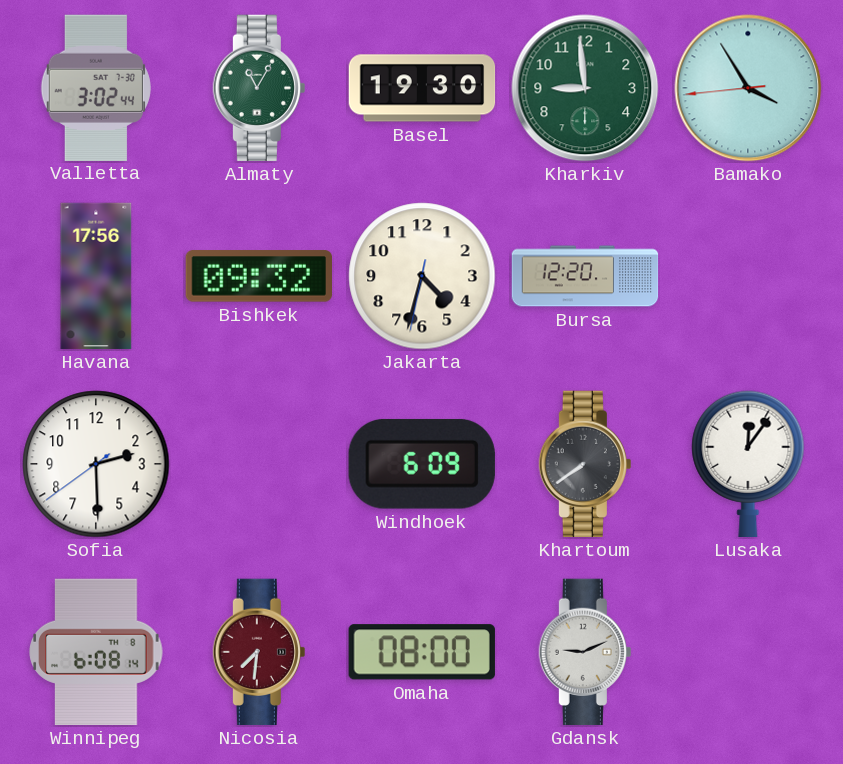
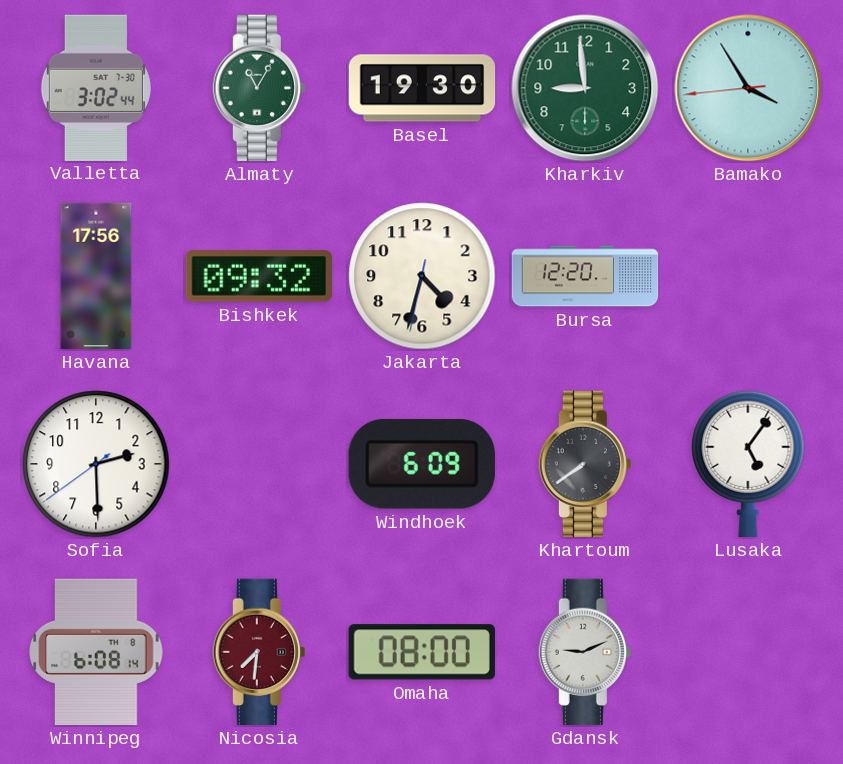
Lusaka: 12:06 -> 5:06
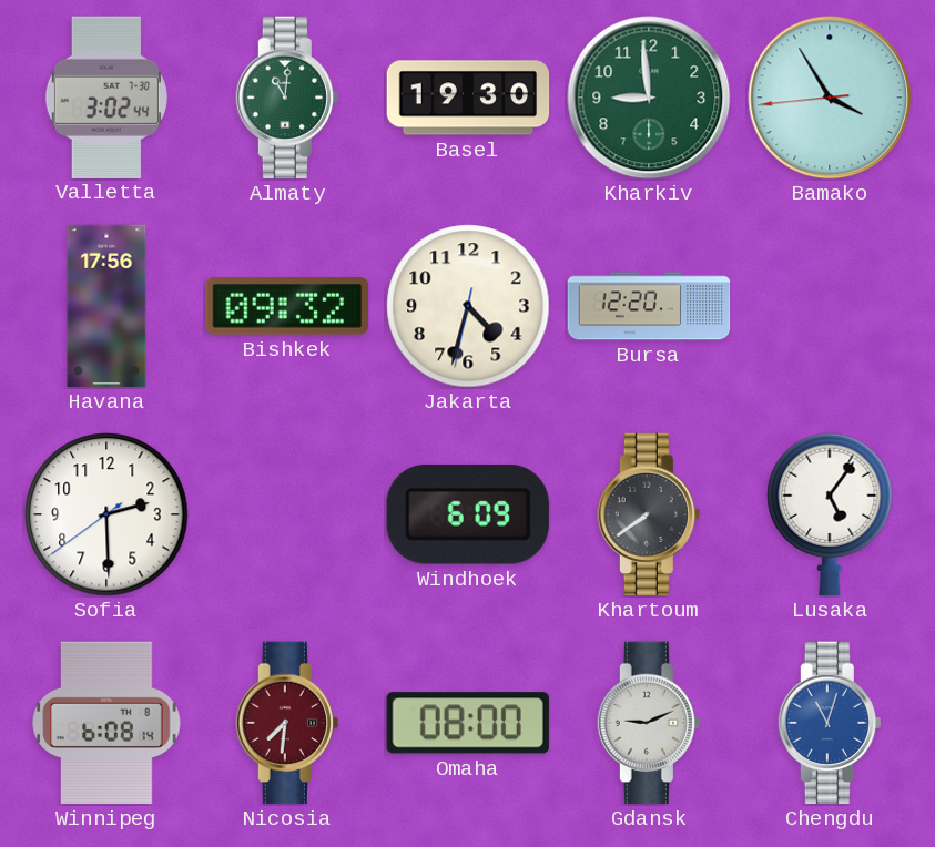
Almaty: 11:05 -> 11:01
Chengdu: none -> 11:03
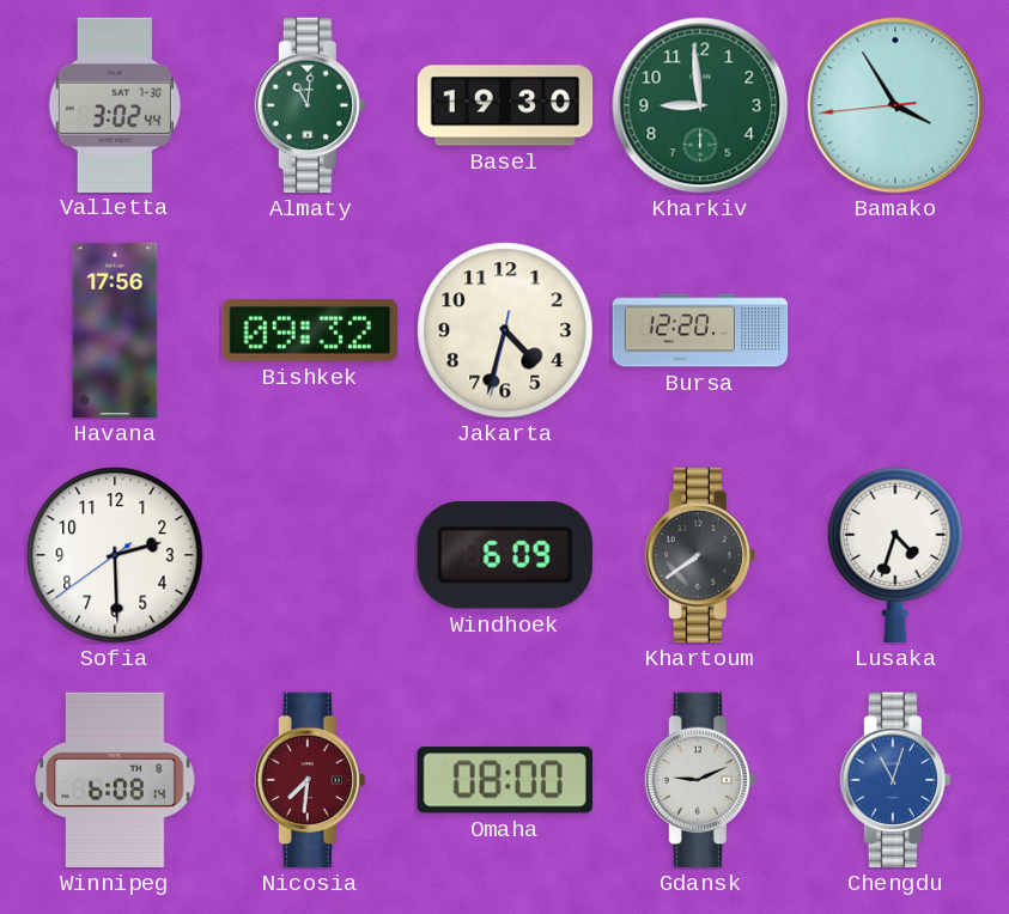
Lusaka: 5:06 -> 4:33
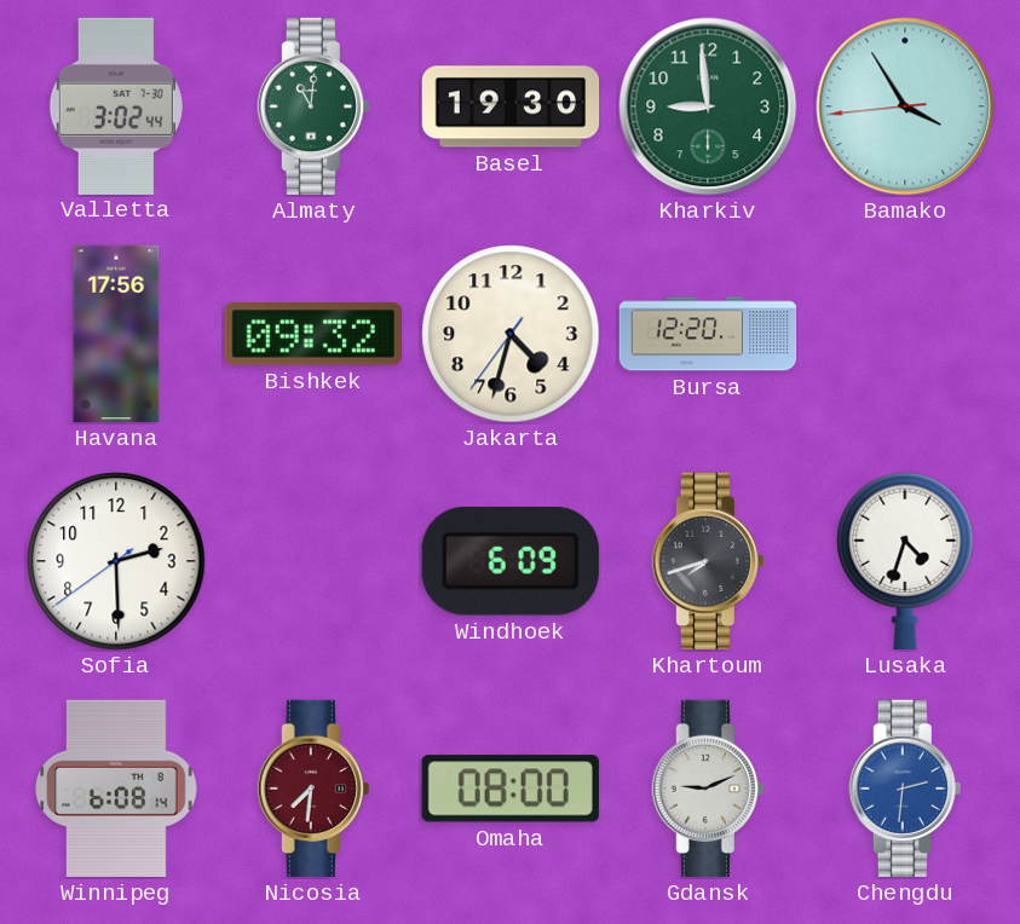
Jakarta: 4:32:32 -> 4:32:36
Khartoum: 7:39 -> 7:42
Chengdu: 11:03 -> 2:31
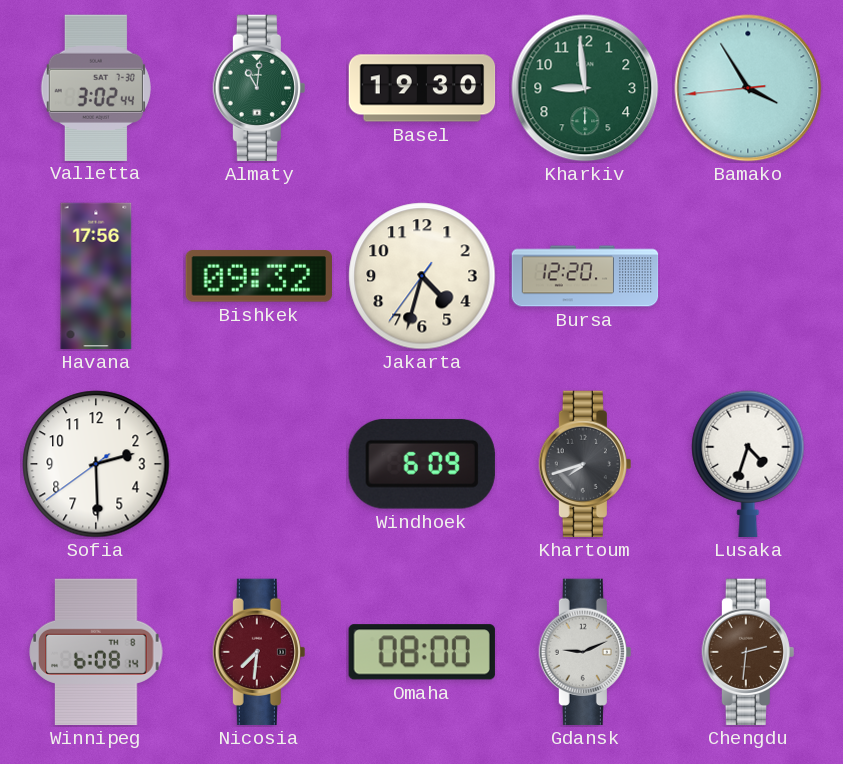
Chengdu dial: blue -> brown
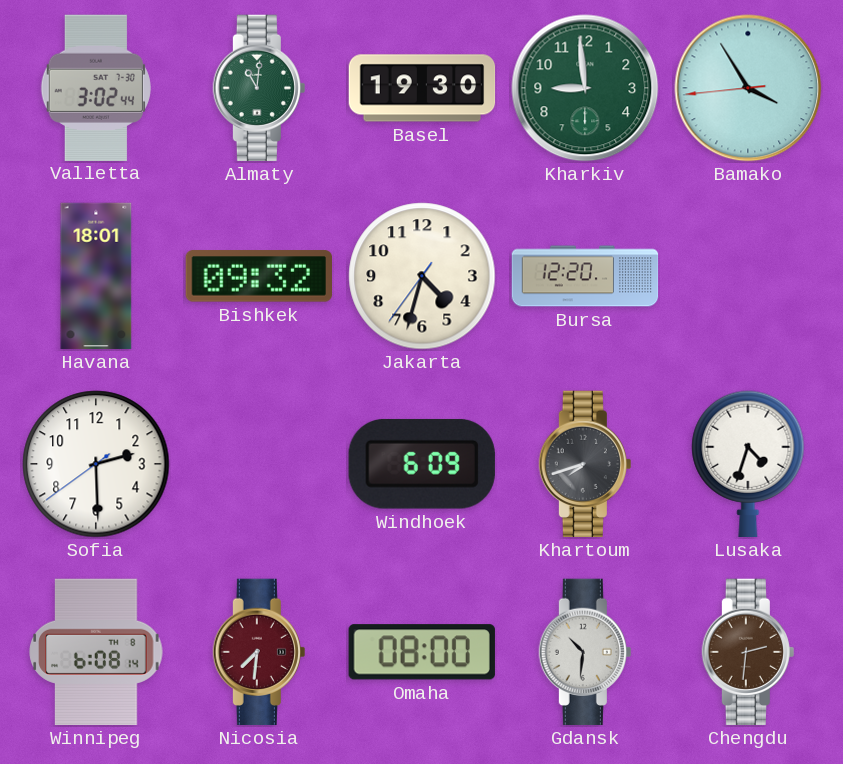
Havana: 17:56 -> 18:01
Gdansk: 9:11 -> 10:31
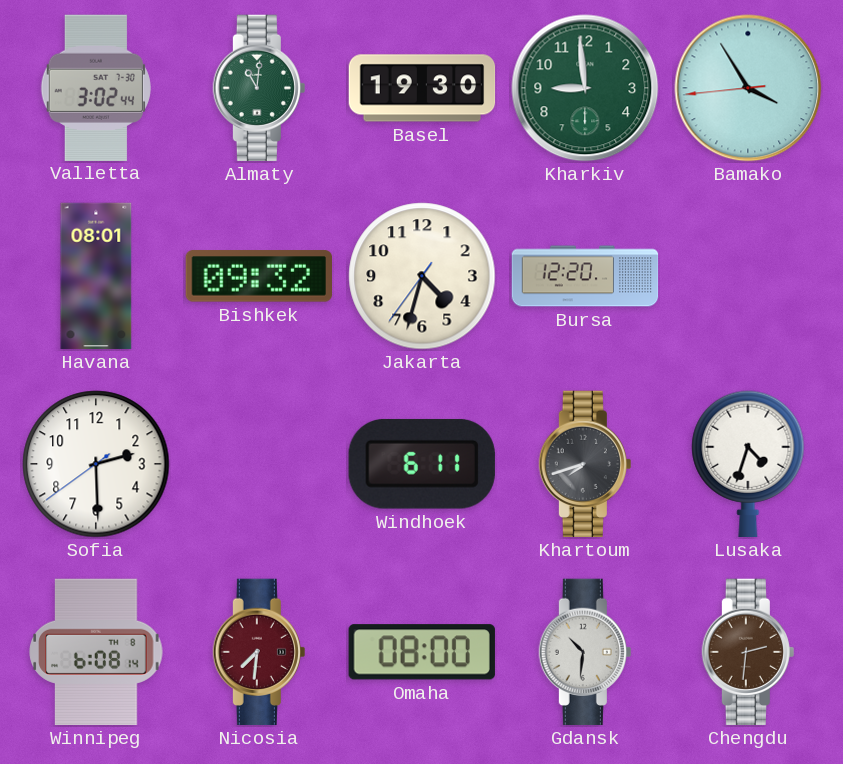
Havana: 18:01 -> 08:01
Windhoek: 6:09 -> 6:11
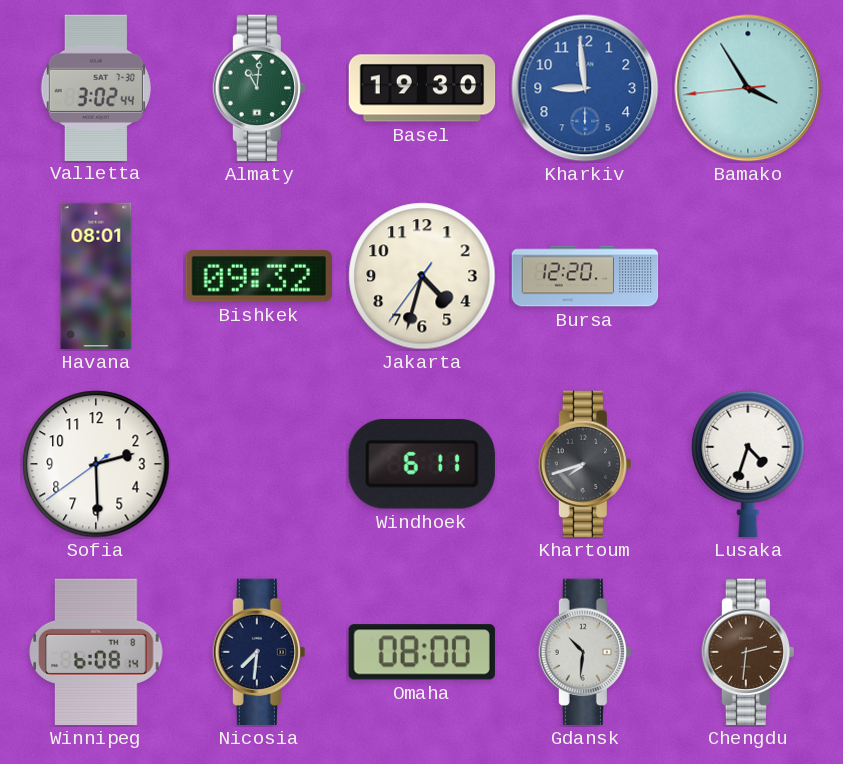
Kharkiv dial: green -> blue
Nicosia dial: burgundy -> navy
